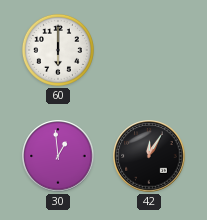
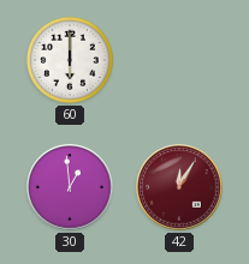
42 dial: black -> burgundy
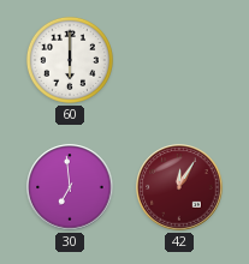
30: 12:59 -> 6:59
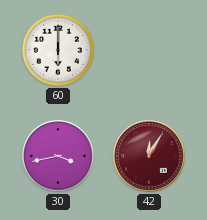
30: 6:59 -> 3:43
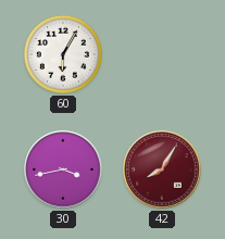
60: 6:00 -> 6:05
42: 12:05 -> 8:05
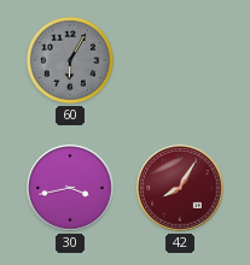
60 dial: white -> grey
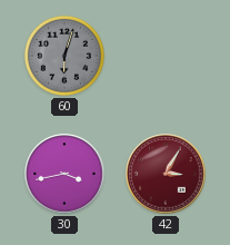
60: 6:05 -> 6:03
42: 8:05 -> 3:05
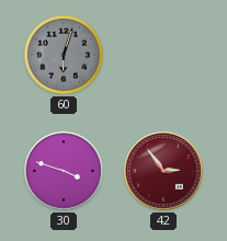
30: 3:43 -> 3:48
42: 3:05 -> 2:54
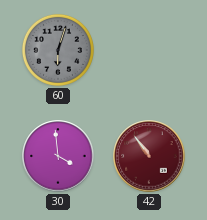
30: 3:48 -> 3:59
42: 2:54 -> 10:54
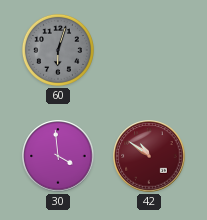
42: 10:54 -> 10:51
